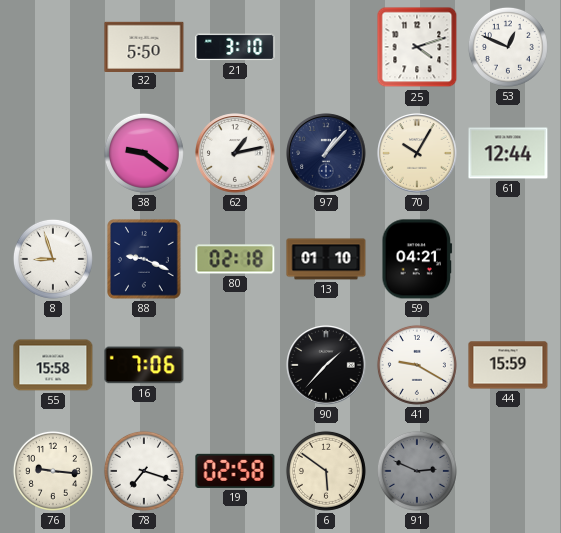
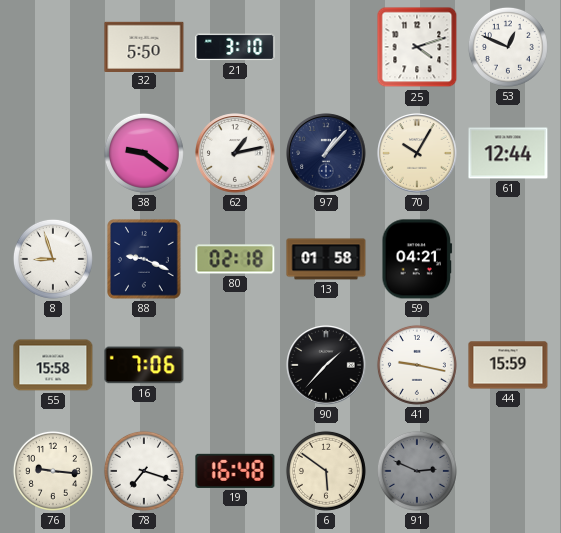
13: 01:10 -> 01:58
41: 9:20 -> 9:17
19: 02:58 -> 16:48
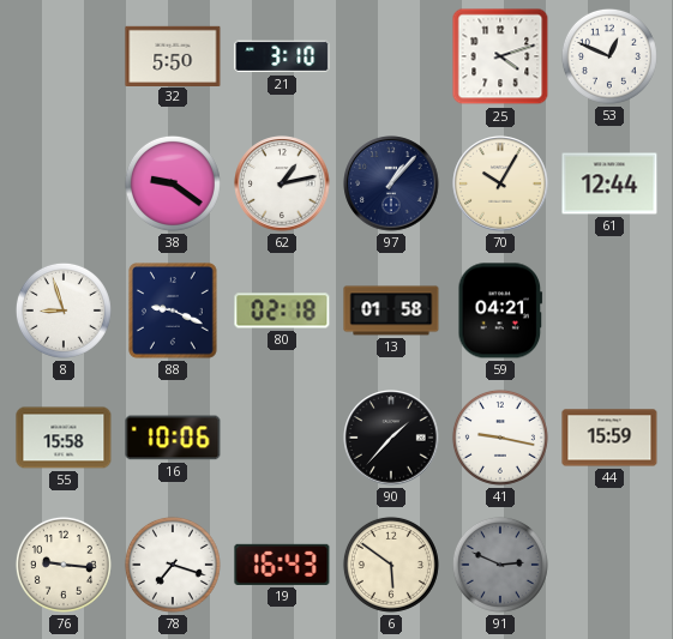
16: 7:06 -> 10:06
19: 16:48 -> 16:43
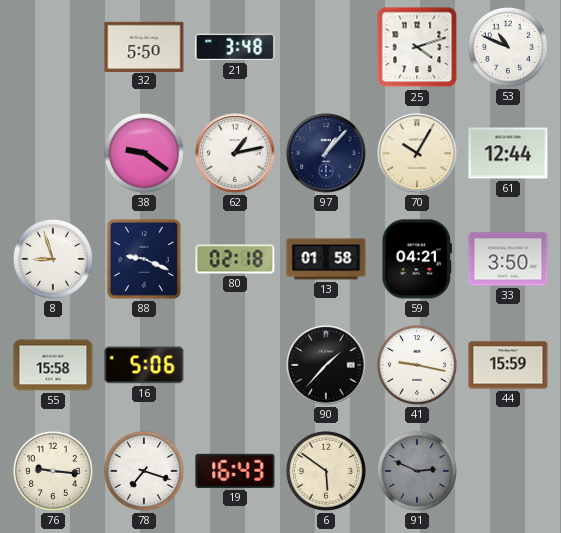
21: 3:10 -> 3:48
53: 12:49 -> 10:49
33: none -> 3:50
16: 10:06 -> 5:06
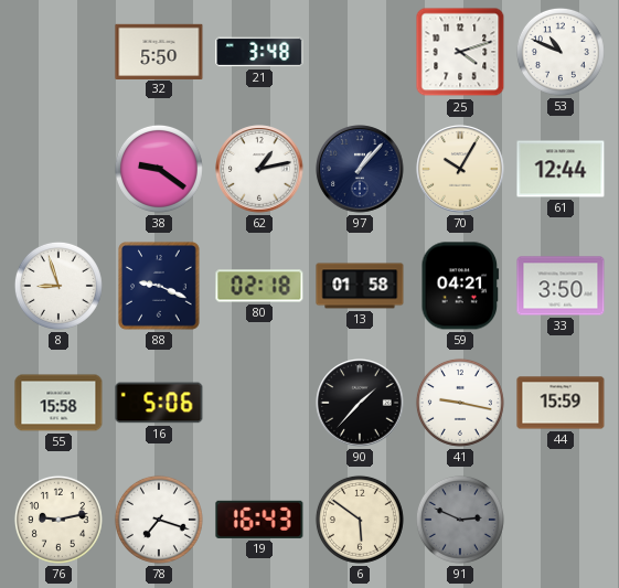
76: 9:16 -> 9:13
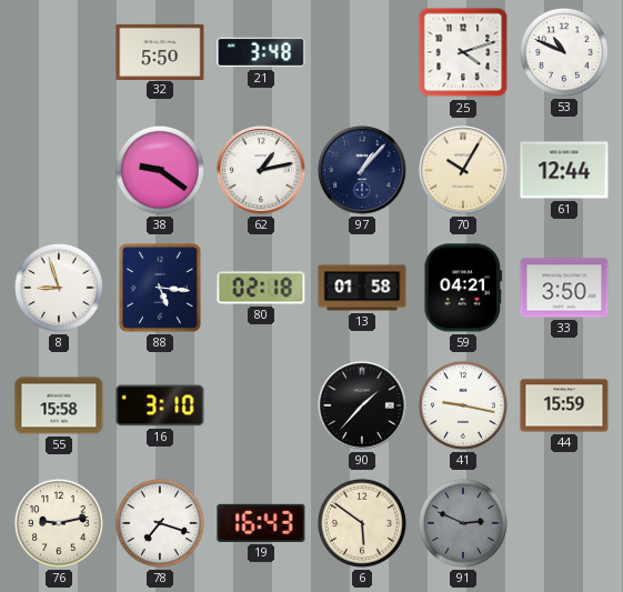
88: 9:19 -> 5:16
16: 5:06 -> 3:10
